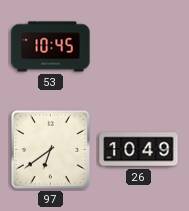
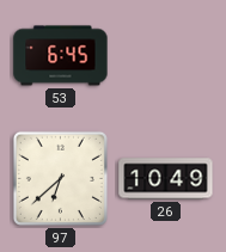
53: 10:45 -> 6:45
97: 6:39 -> 6:38
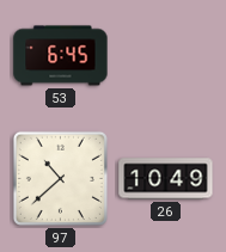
97: 6:38 -> 10:38
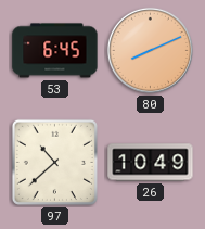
80: none -> 8:11
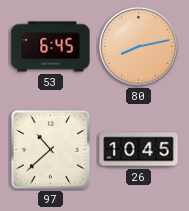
80: 8:11 -> 8:13
26: 10:49 -> 10:45
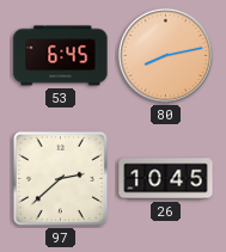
97: 10:38 -> 2:38
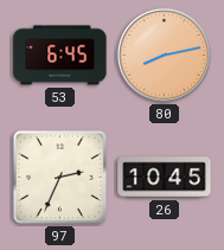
97: 2:38 -> 2:34
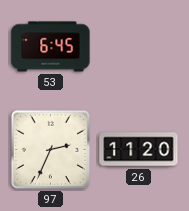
80: 8:13 -> none
26: 10:45 -> 11:20
